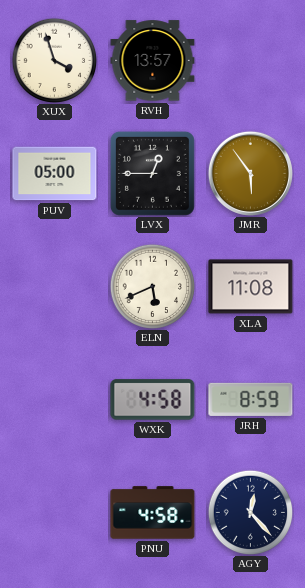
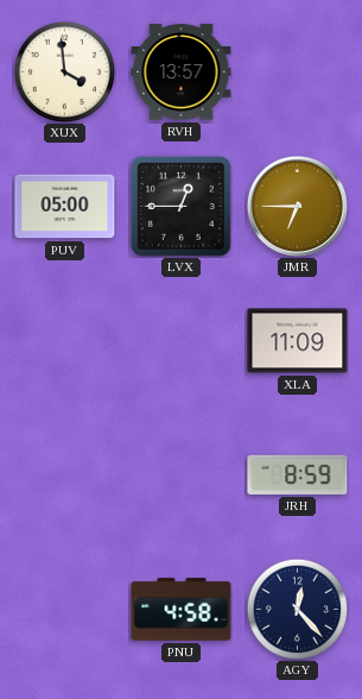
XUX: 3:57 -> 3:59
JMR: 5:54 -> 6:45
ELN: 5:41 -> none
XLA: 11:08 -> 11:09
WXK: 4:58 -> none
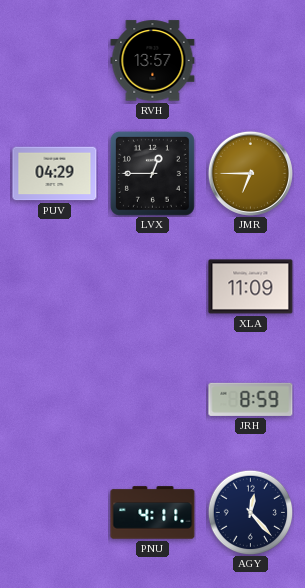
XUX: 3:59 -> none
PUV: 05:00 -> 04:29
PNU: 4:58 -> 4:11
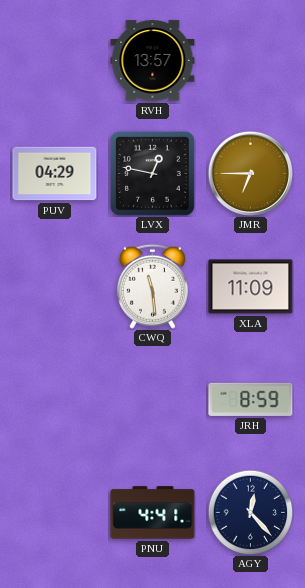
LVX: 12:45 -> 12:47
CWQ: none -> 11:29
PNU: 4:11 -> 4:41
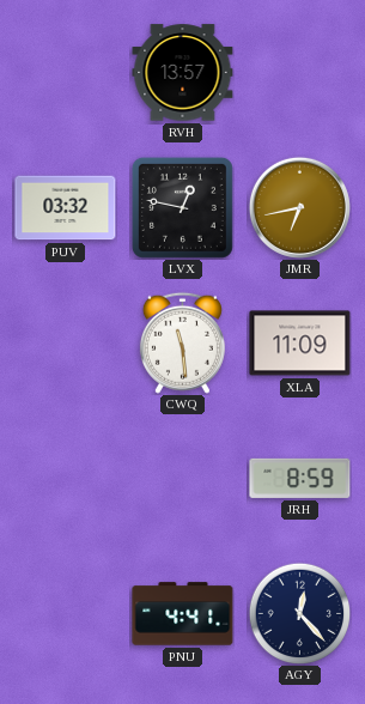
PUV: 04:29 -> 03:32
JMR: 6:45 -> 6:43
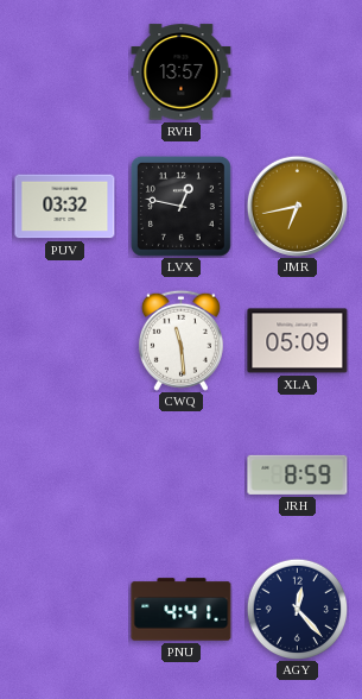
XLA: 11:09 -> 05:09
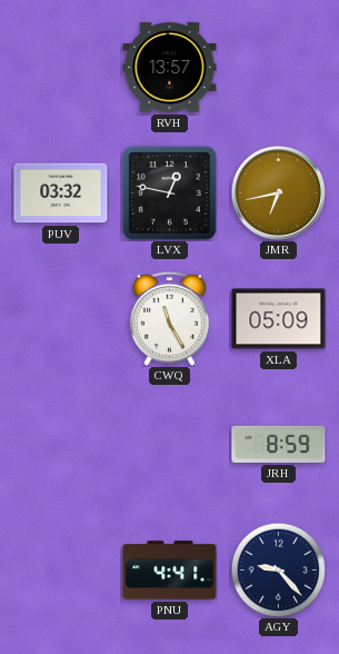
CWQ: 11:29 -> 11:25
AGY: 12:23 -> 9:23
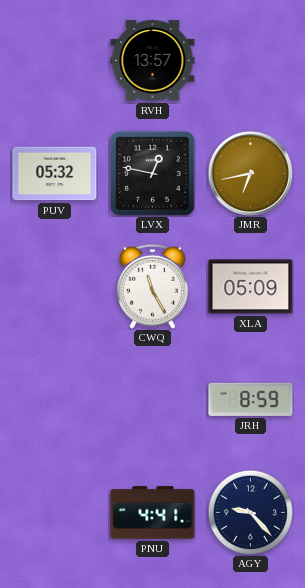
PUV: 03:32 -> 05:32
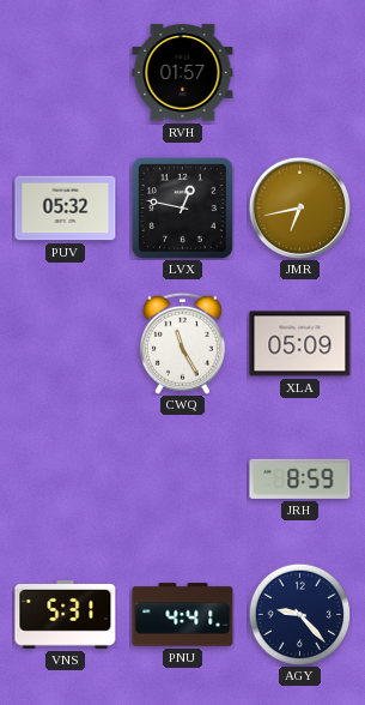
RVH: 13:57 -> 01:57
VNS: none -> 5:31
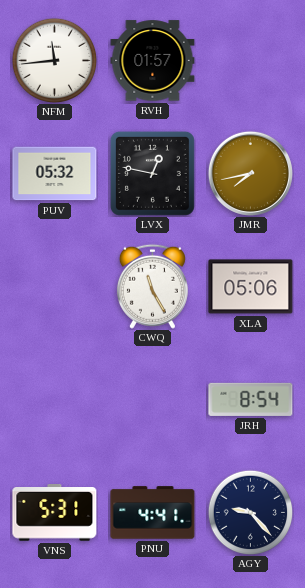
NFM: none -> 11:44
JMR: 6:43 -> 7:43
XLA: 05:09 -> 05:06
JRH: 8:59 -> 8:54
